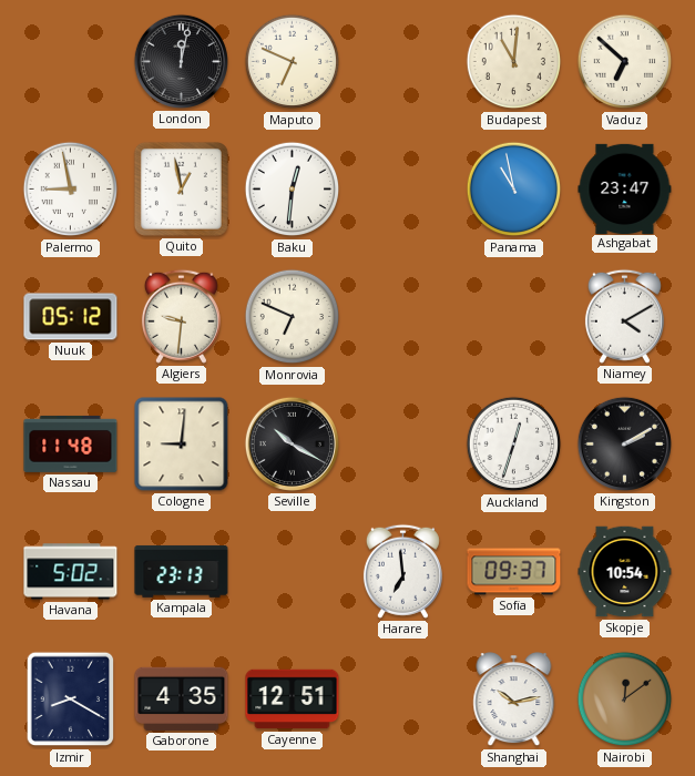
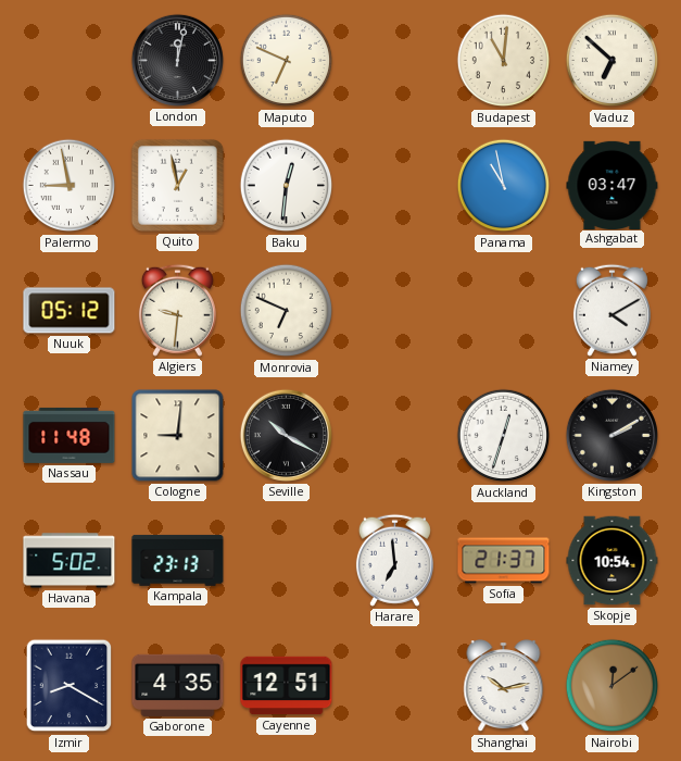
Ashgabat: 23:47 -> 03:47
Sofia: 09:37 -> 21:37
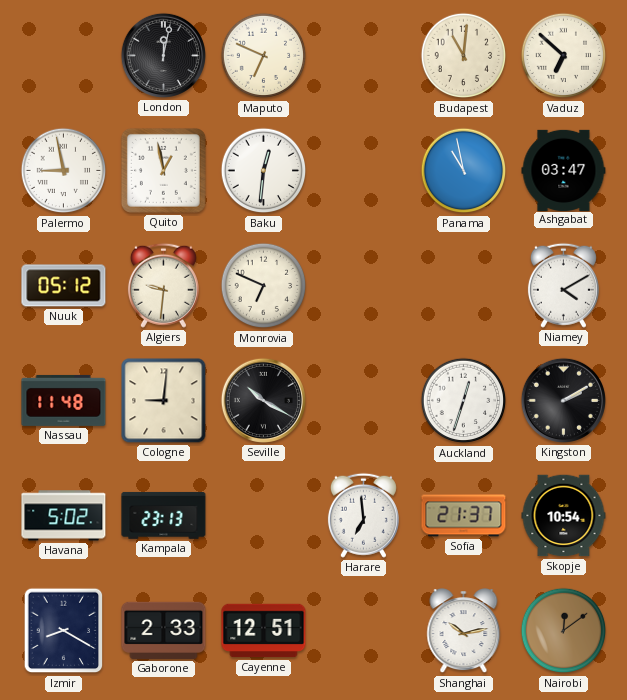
Gaborone: 4:35 -> 2:33
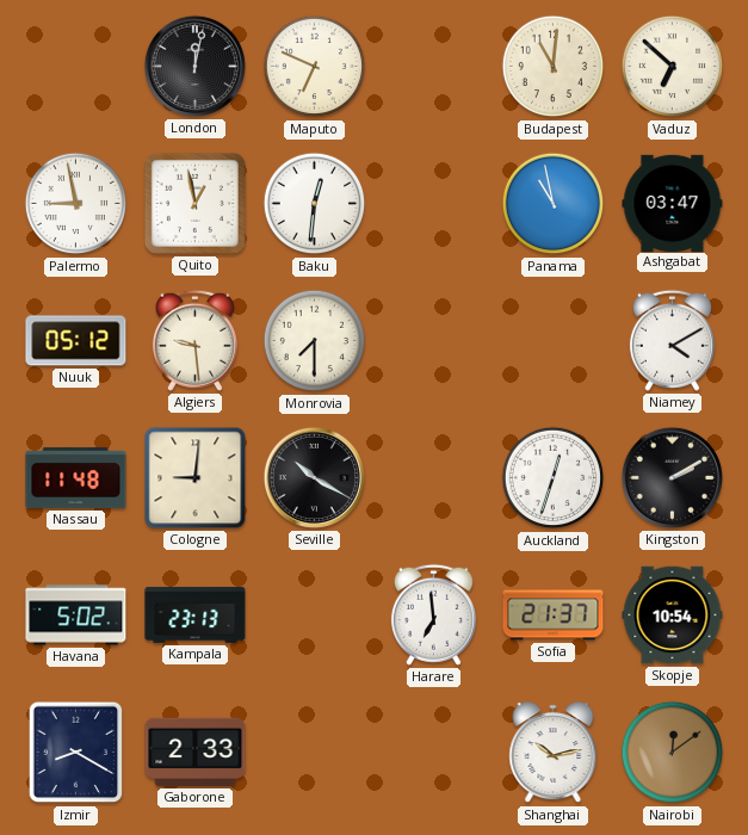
Algiers: 9:31 -> 9:29
Monrovia: 6:49 -> 7:30
Cayenne: 12:51 -> none
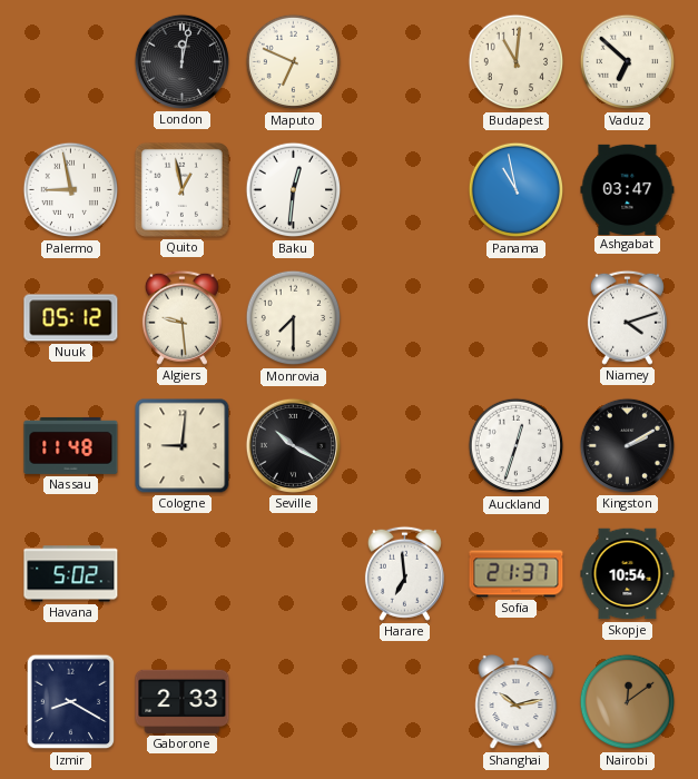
Niamey: 4:10 -> 4:12
Kampala: 23:13 -> none
